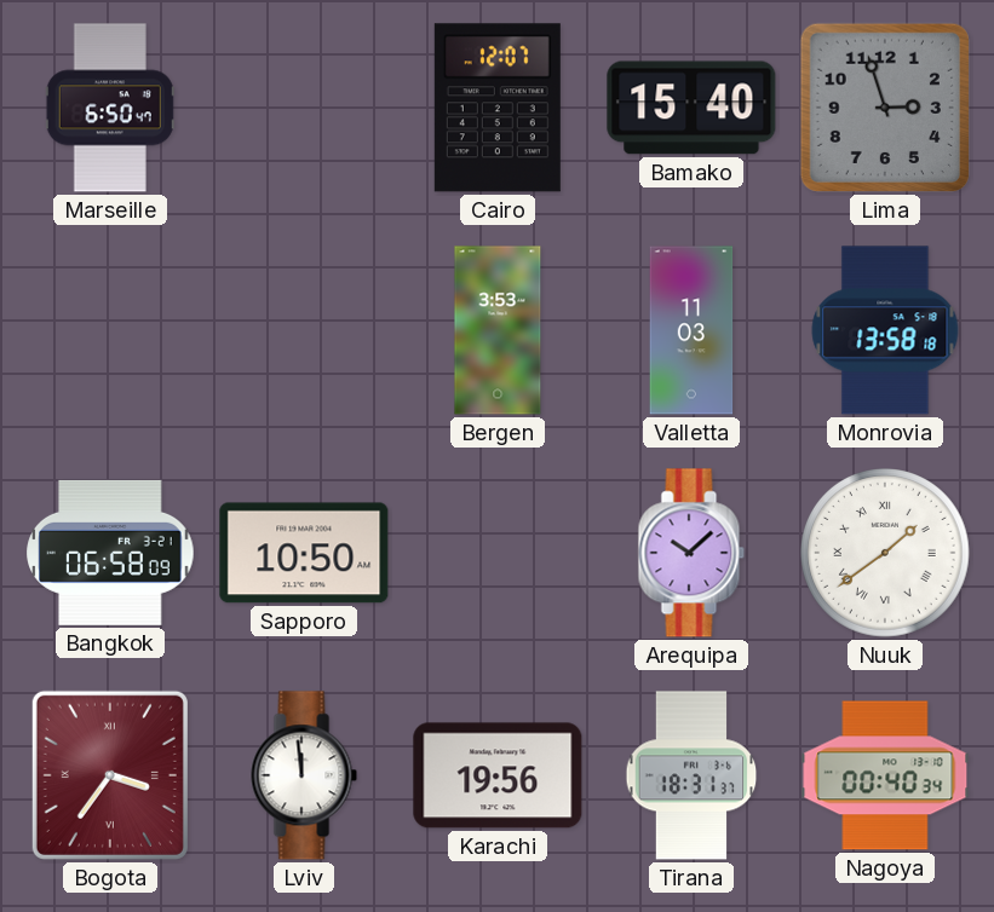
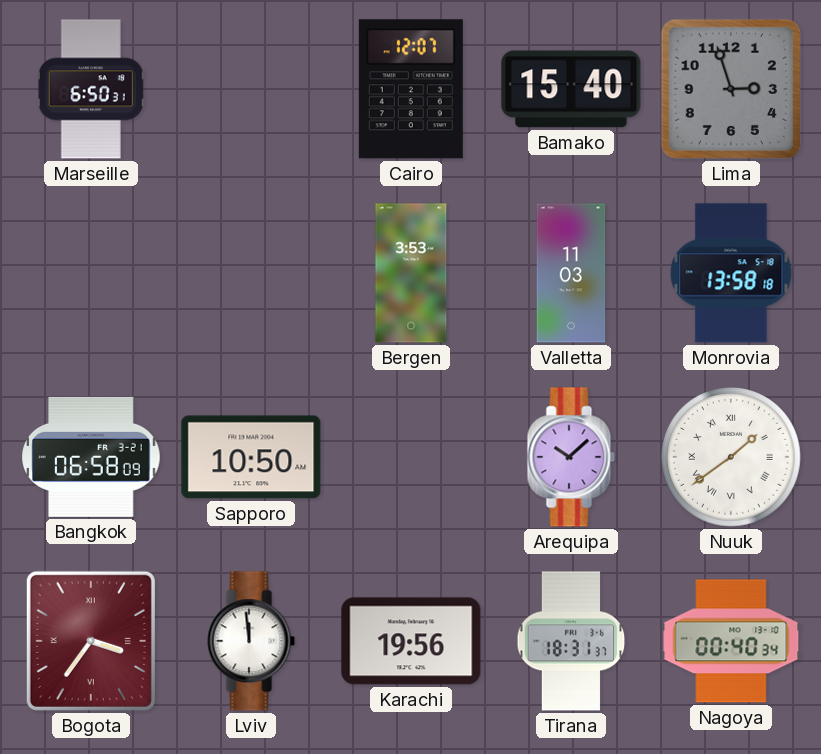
Marseille: 6:50:47 -> 6:50:31
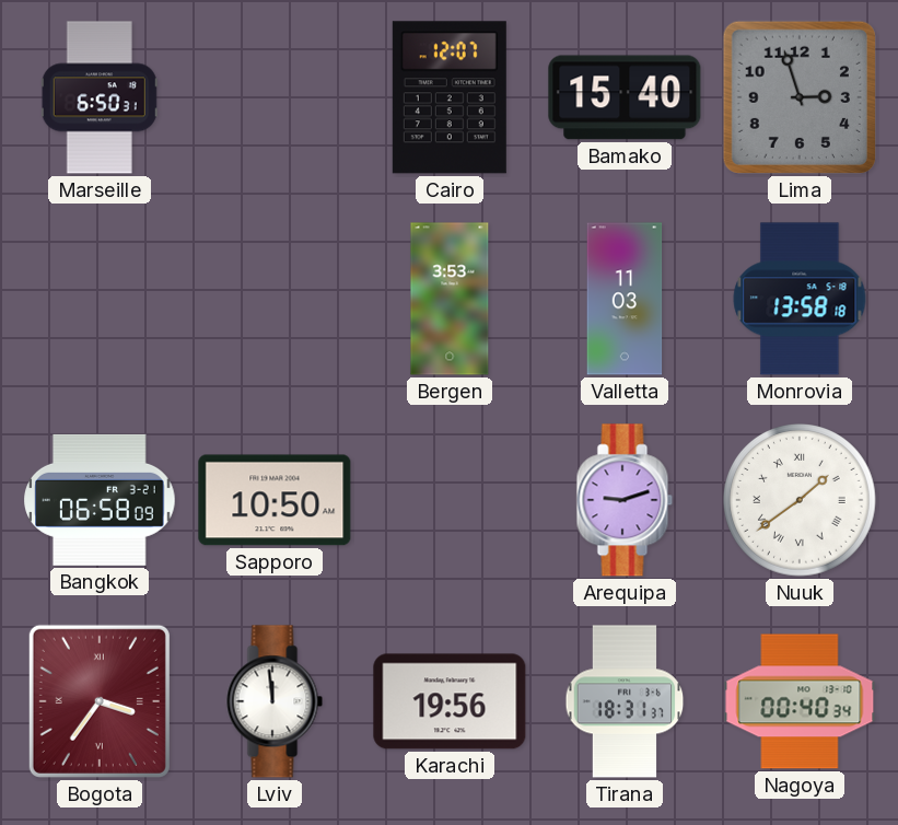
Arequipa: 10:08 -> 9:12
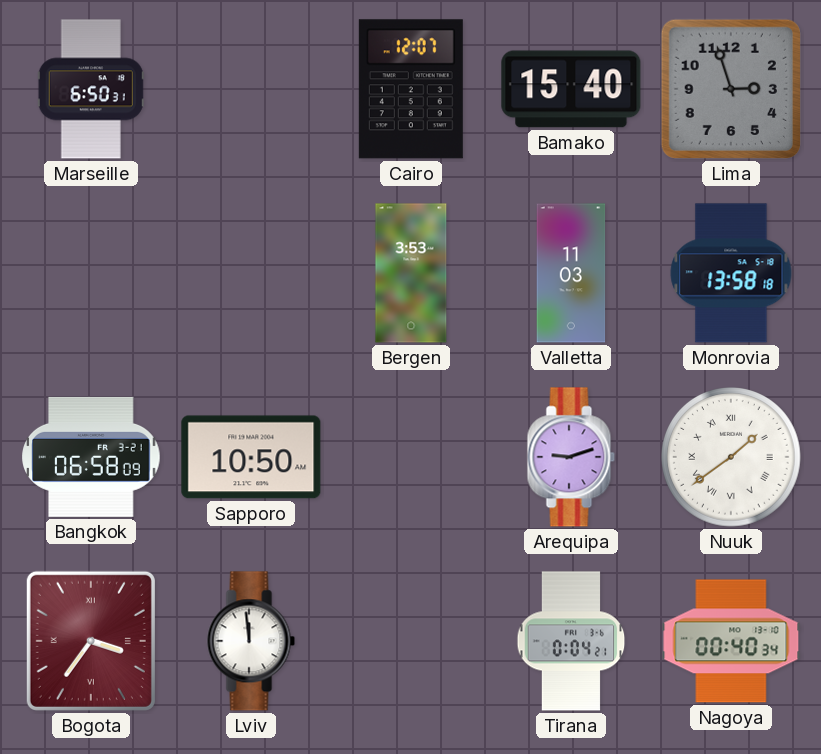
Karachi: 19:56 -> none
Tirana: 18:31 -> 0:04
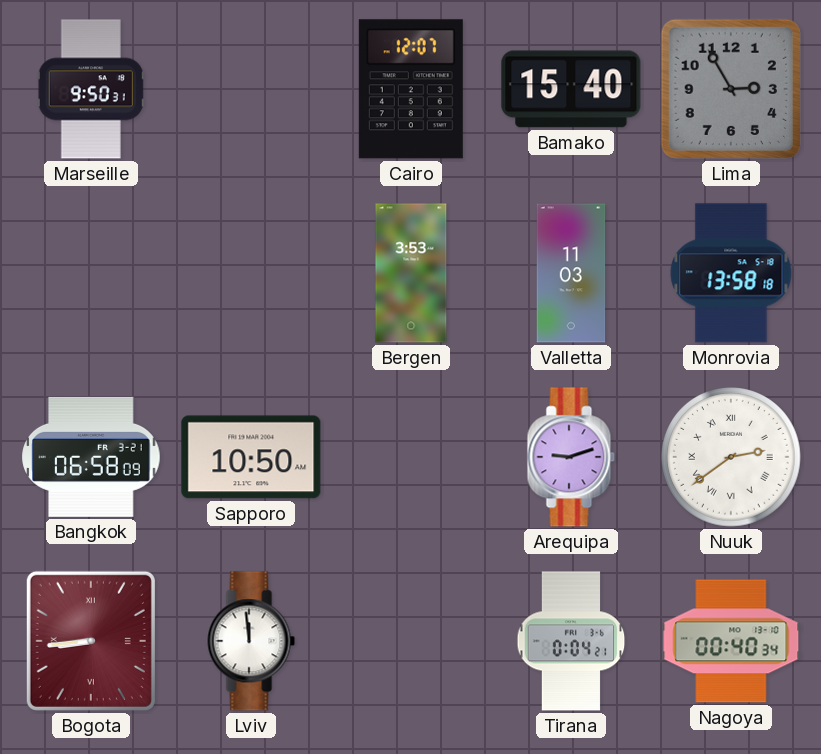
Marseille: 6:50 -> 9:50
Lima: 2:57 -> 2:55
Nuuk: 1:39 -> 2:39
Bogota: 3:36 -> 8:44
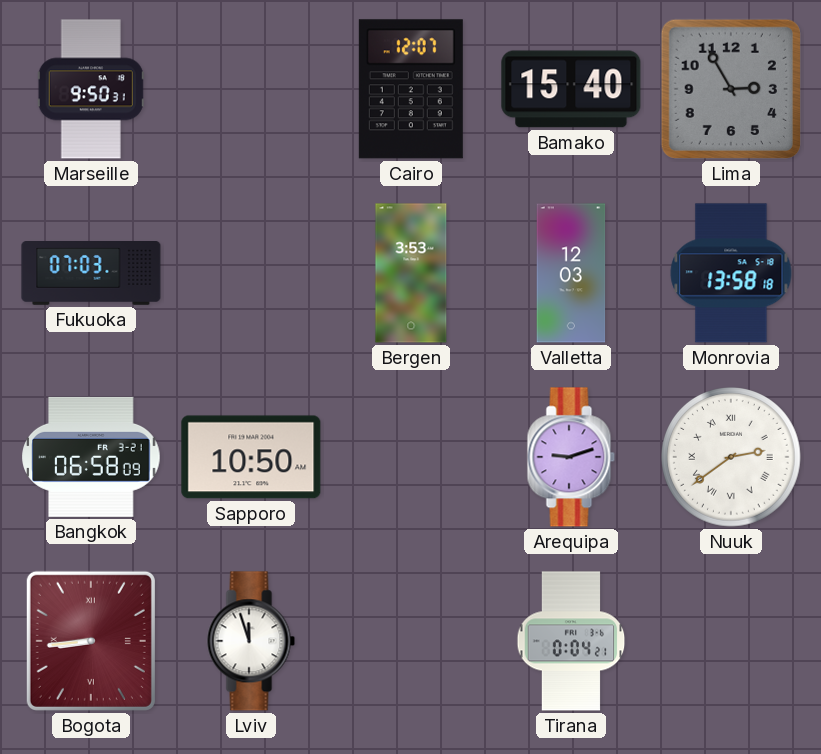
Fukuoka: none -> 07:03
Valletta: 11:03 -> 12:03
Lviv: 11:59 -> 11:57
Nagoya: 00:40 -> none
